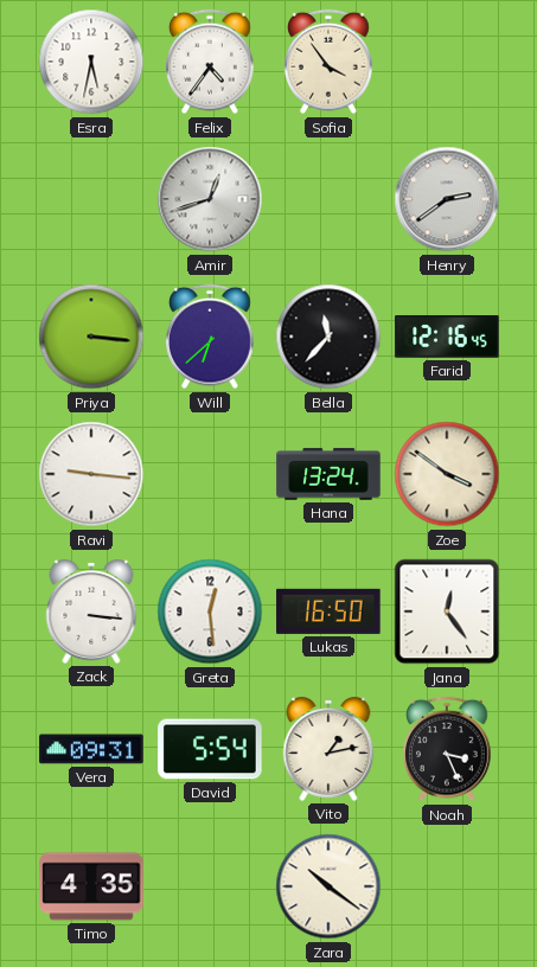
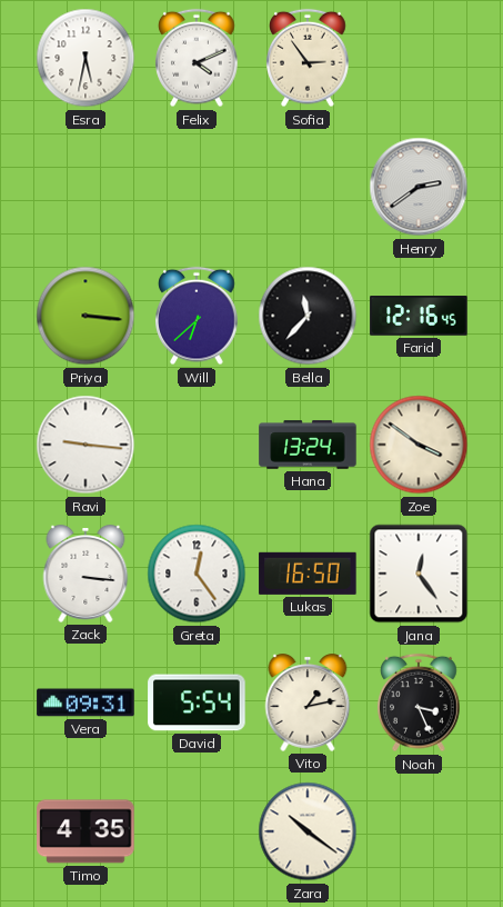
Felix: 4:36 -> 4:11
Sofia: 3:54 -> 2:54
Amir: 12:42 -> none
Greta: 12:29 -> 12:24
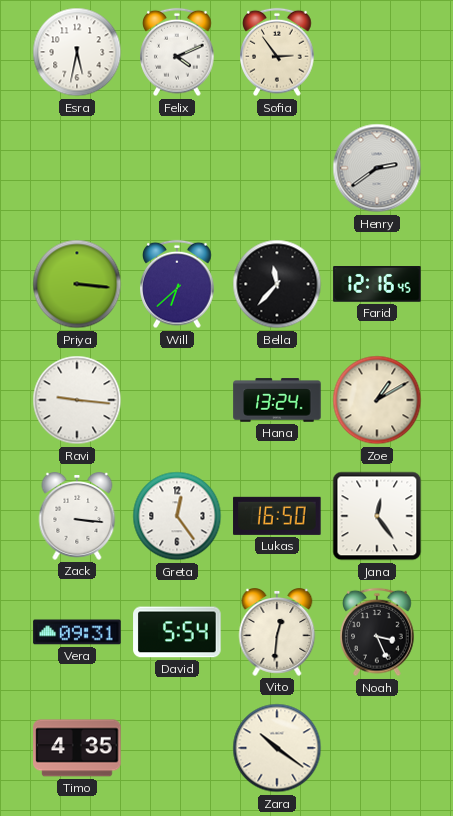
Zoe: 3:51 -> 1:10
Vito: 1:13 -> 12:31
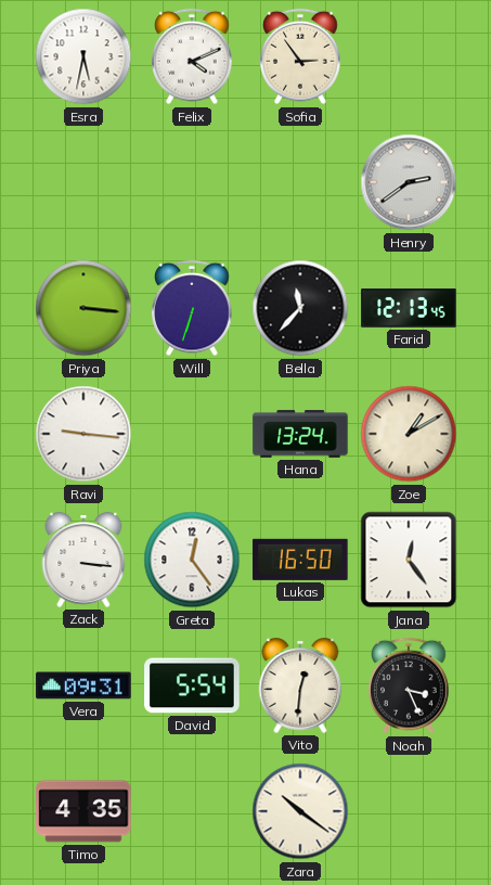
Will: 6:38 -> 6:33
Farid: 12:16 -> 12:13
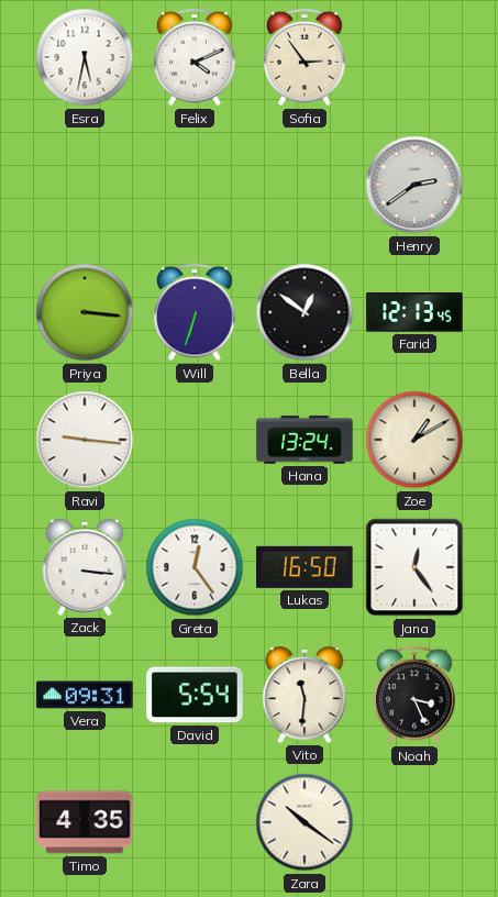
Bella: 11:37 -> 12:51
Vito: 12:31 -> 11:31
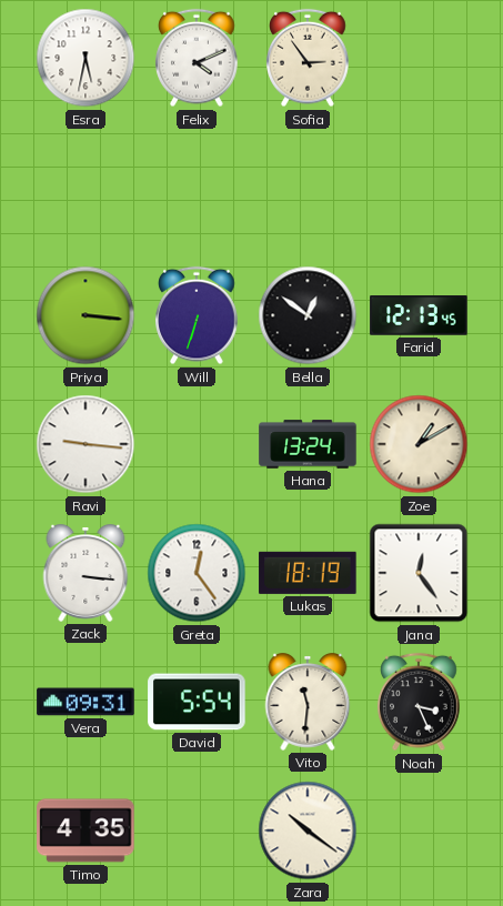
Henry: 2:39 -> none
Lukas: 16:50 -> 18:19
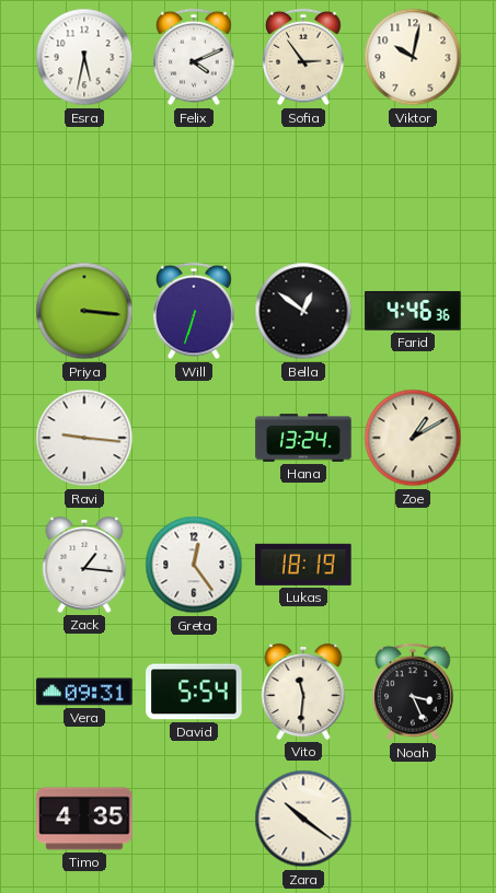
Viktor: none -> 10:02
Farid: 12:13 -> 4:46
Zack: 3:16 -> 1:16
Jana: 12:24 -> none
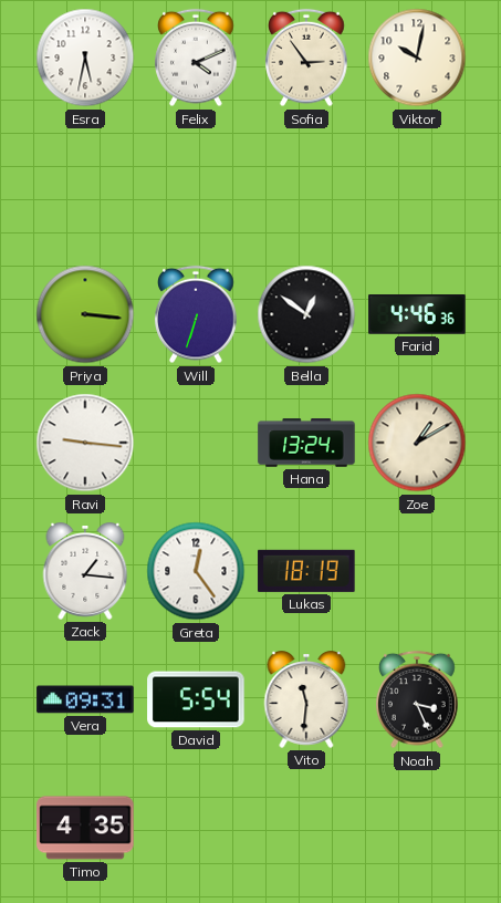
Zara: 10:21 -> none
